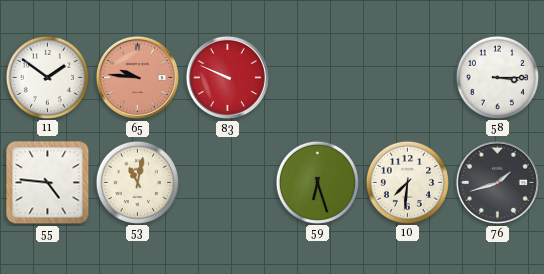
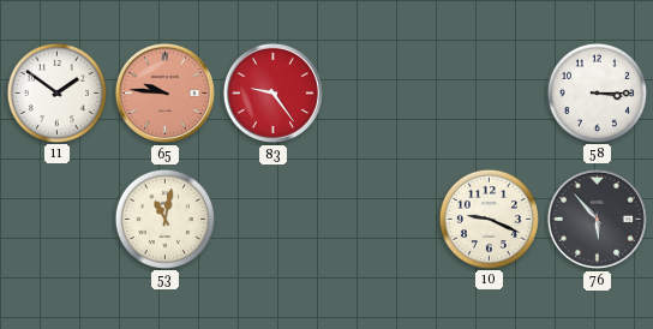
83: 9:49 -> 9:24
55: 4:46 -> none
59: 6:27 -> none
10: 7:31 -> 9:19
76: 1:42 -> 5:53
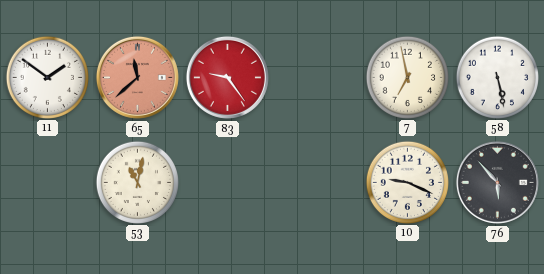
65: 9:46 -> 11:38
7: none -> 6:58
58: 3:15 -> 5:28
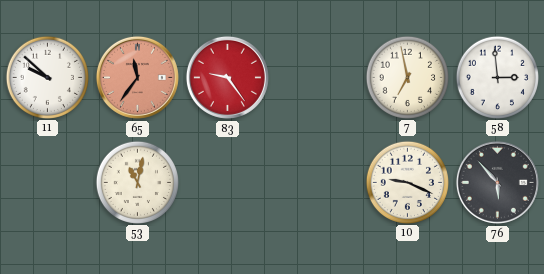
11: 1:51 -> 9:52
65: 11:38 -> 11:36
58: 5:28 -> 2:59
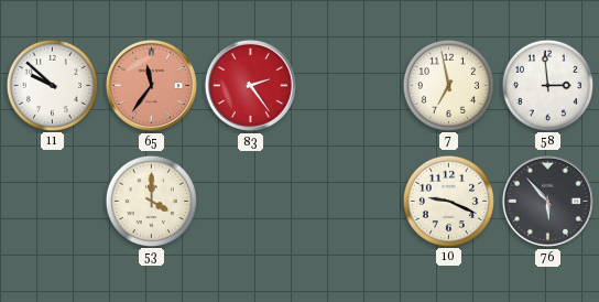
83: 9:24 -> 2:24
53: 11:02 -> 4:00
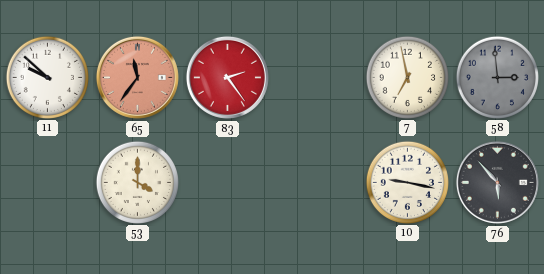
58 dial: white -> grey
10: 9:19 -> 9:17
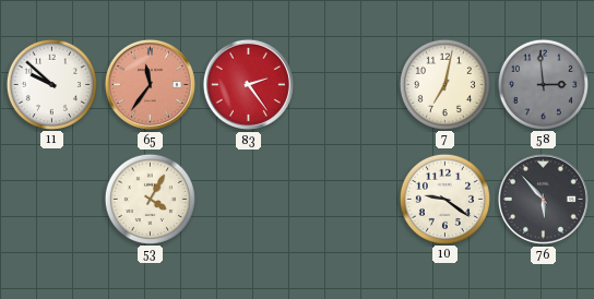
7: 6:58 -> 7:02
53: 4:00 -> 4:05
10: 9:17 -> 9:21
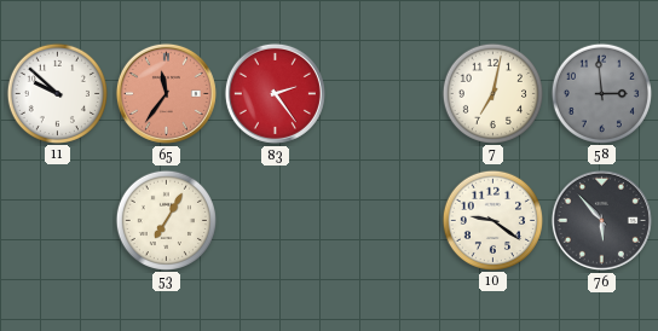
53: 4:05 -> 7:05
